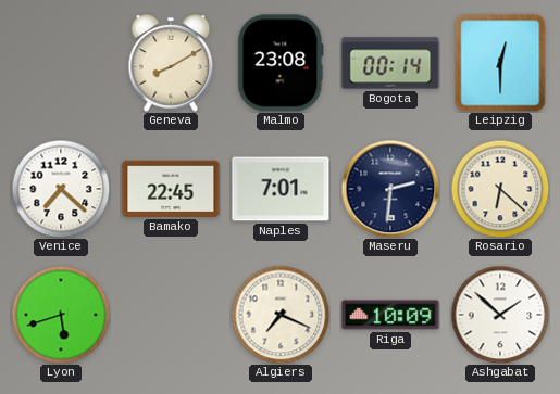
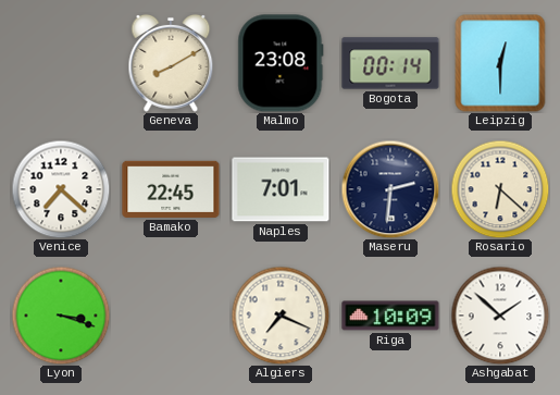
Lyon: 5:42 -> 3:18
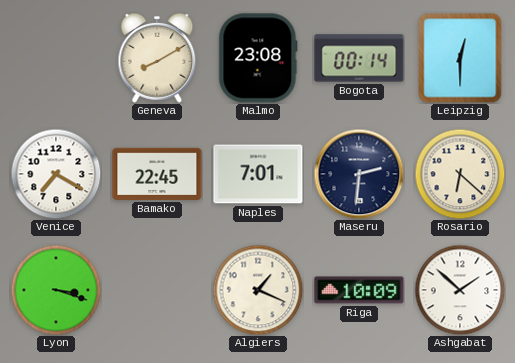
Venice: 7:22 -> 7:20
Algiers: 7:19 -> 1:19
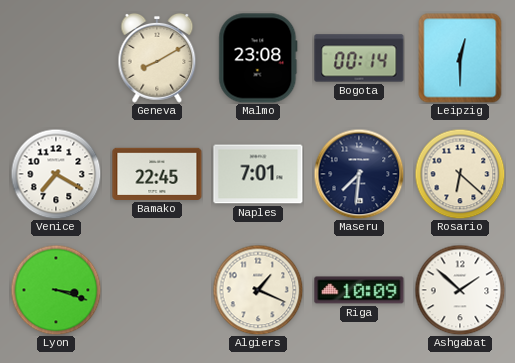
Maseru: 2:31 -> 7:31
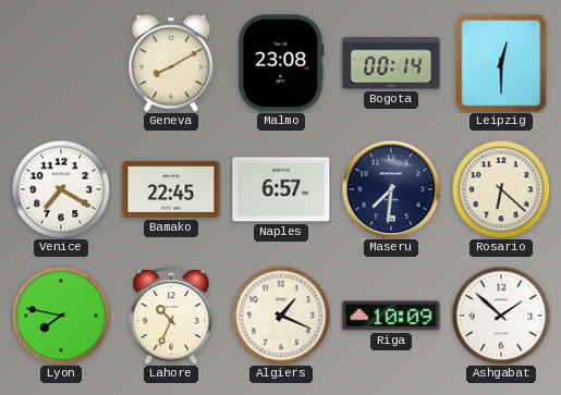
Naples: 7:01 -> 6:57
Lyon: 3:18 -> 7:47
Lahore: none -> 10:34
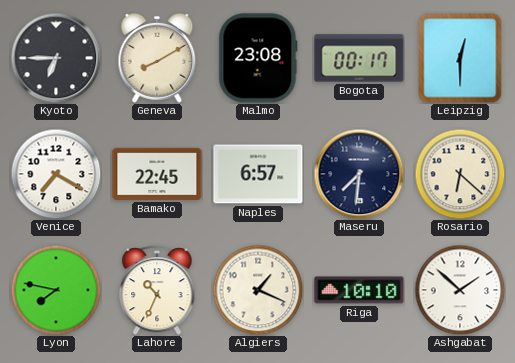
Kyoto: none -> 6:45
Bogota: 00:14 -> 00:17
Riga: 10:09 -> 10:10
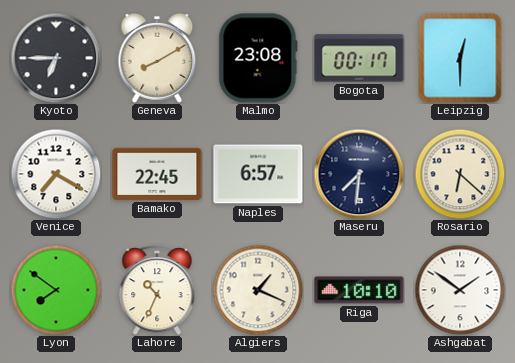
Lyon: 7:47 -> 7:51
Ashgabat: 1:52 -> 1:51
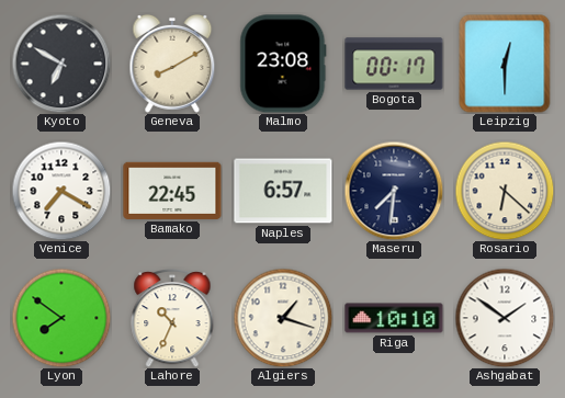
Kyoto: 6:45 -> 6:50
Algiers: 1:19 -> 1:18
